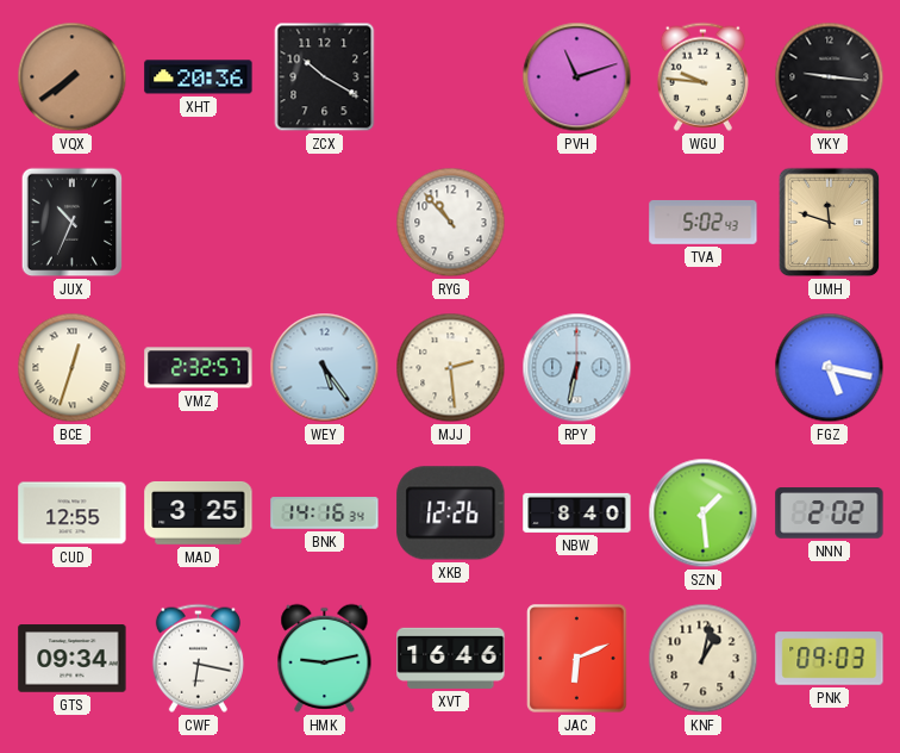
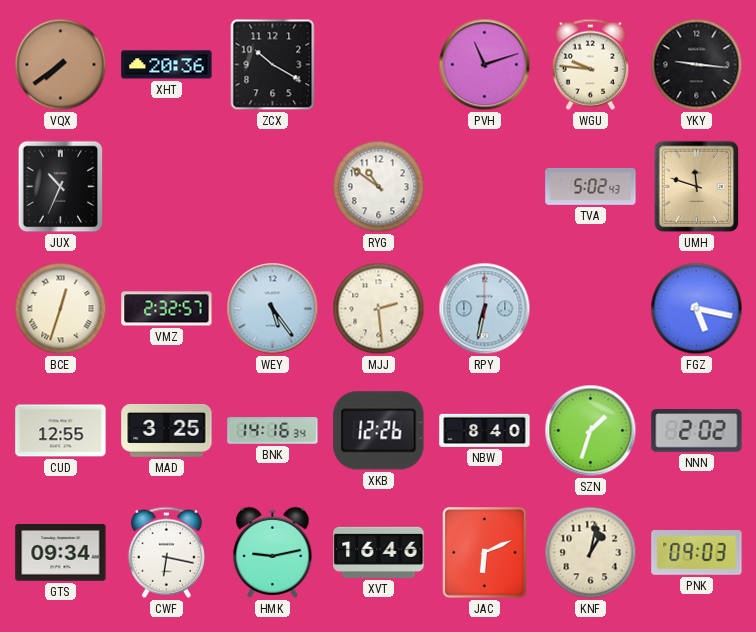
RYG: 10:53 -> 10:51
SZN: 1:29 -> 1:33
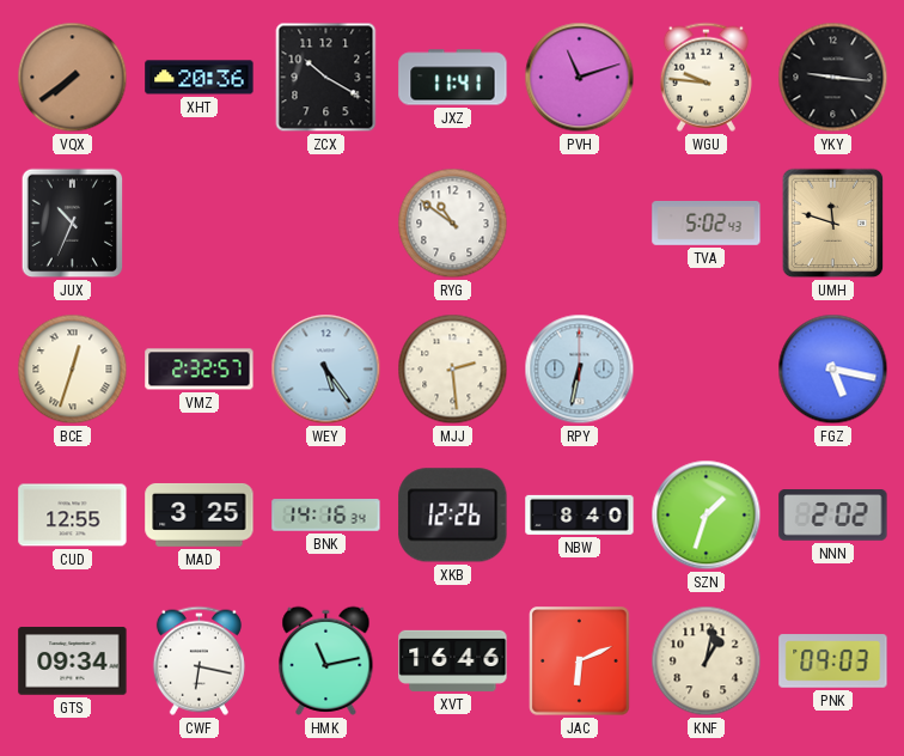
JXZ: none -> 11:41
HMK: 9:13 -> 11:13
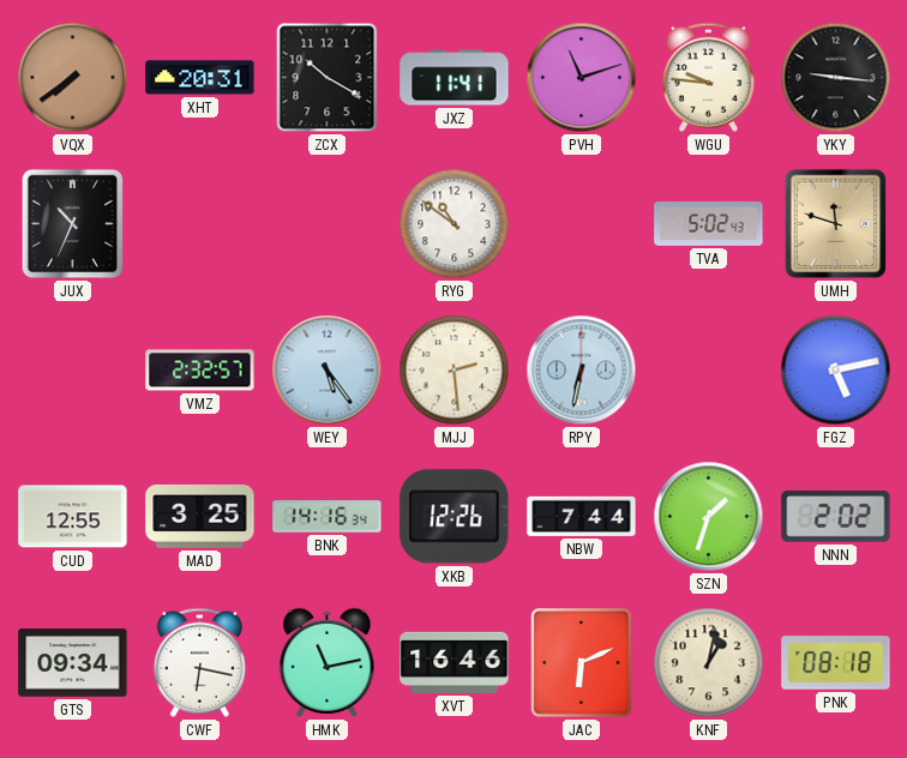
XHT: 20:36 -> 20:31
BCE: 12:33 -> none
FGZ: 5:17 -> 5:13
NBW: 8:40 -> 7:44
PNK: 09:03 -> 08:18
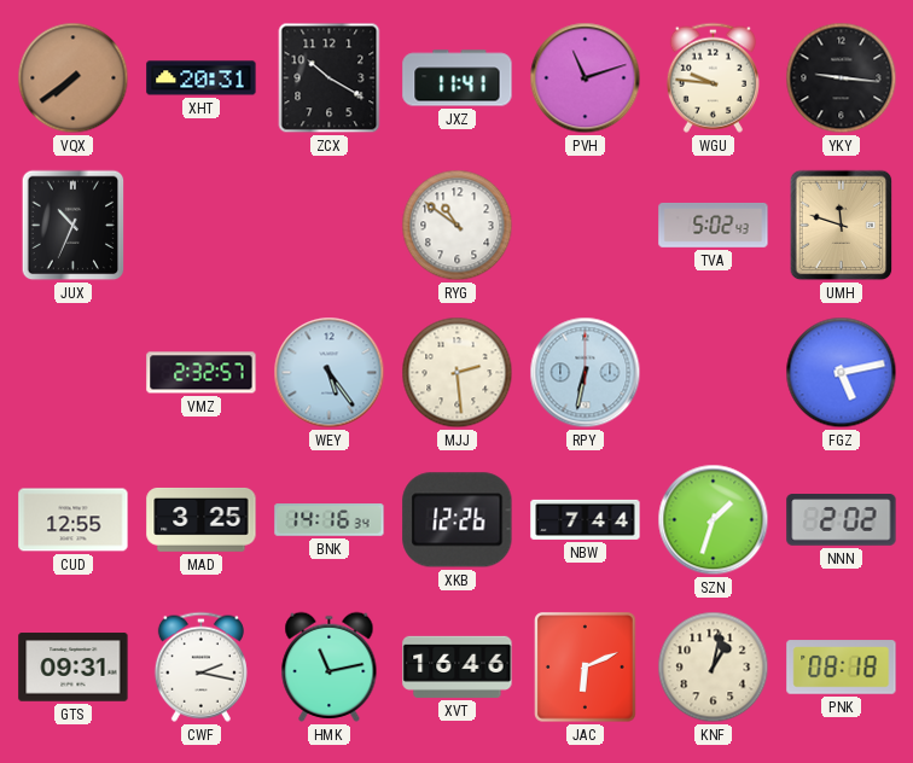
GTS: 09:34 -> 09:31
CWF: 6:17 -> 2:17
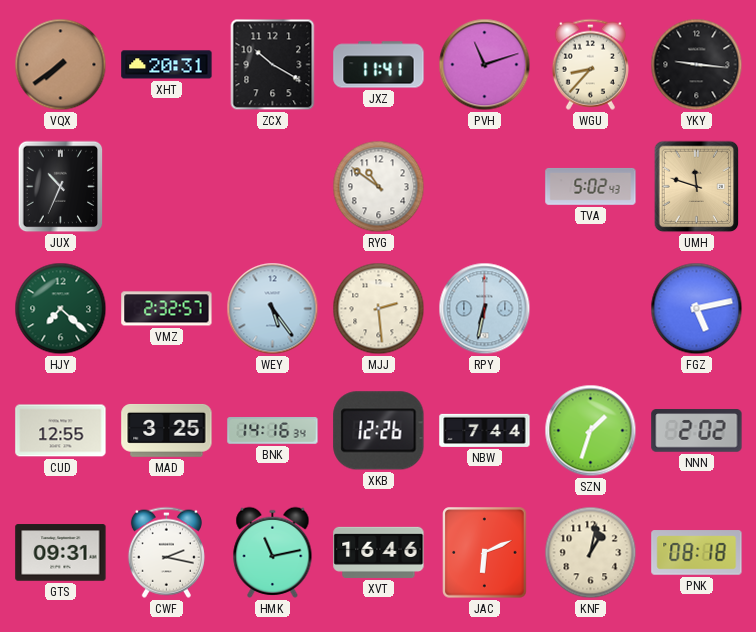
WGU: 9:46 -> 8:37
HJY: none -> 7:22
